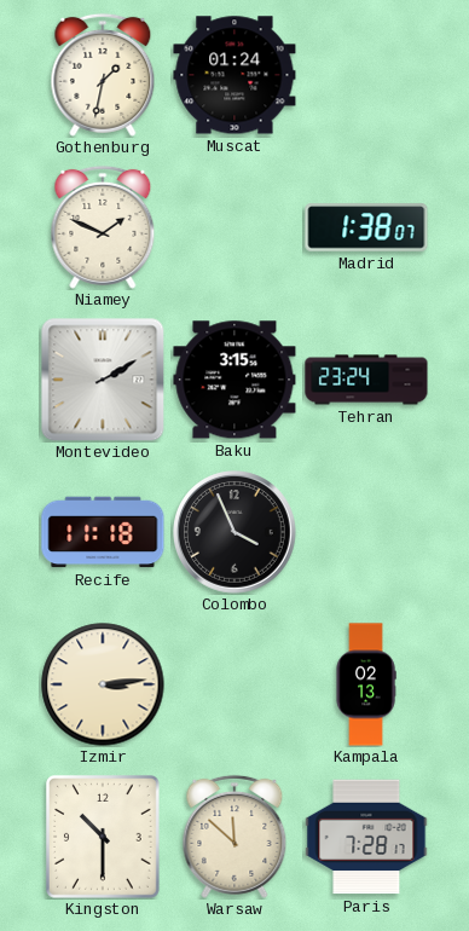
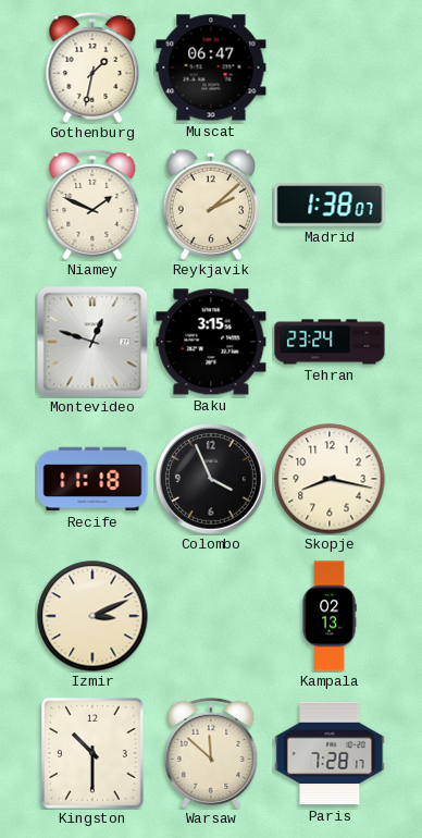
Muscat: 01:24 -> 06:47
Reykjavik: none -> 2:08
Montevideo: 2:10 -> 12:48
Skopje: none -> 8:17
Izmir: 3:14 -> 3:11
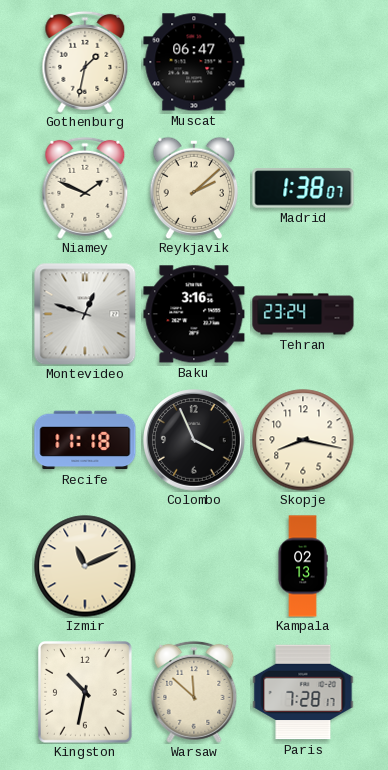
Baku: 3:15 -> 3:16
Izmir: 3:11 -> 11:11
Kingston: 10:30 -> 10:32
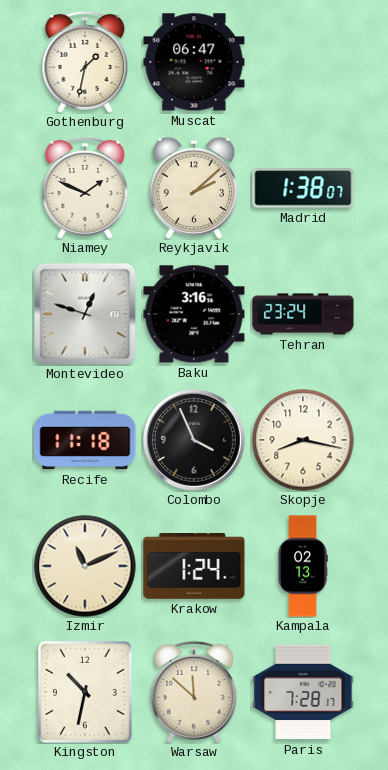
Krakow: none -> 1:24
